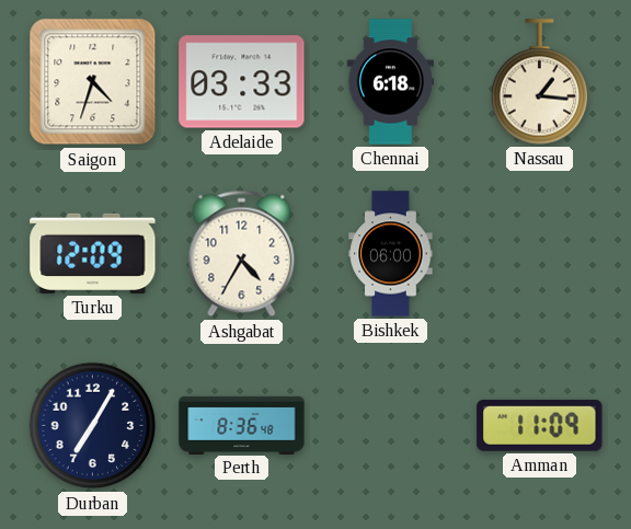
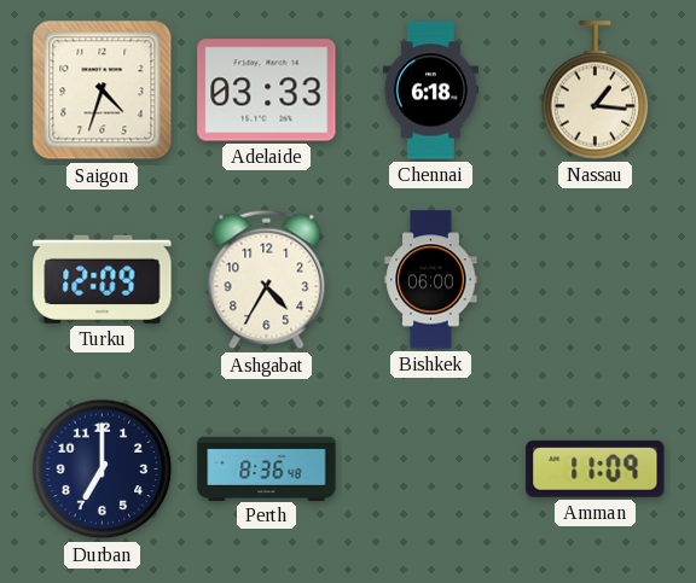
Durban: 7:05 -> 7:00
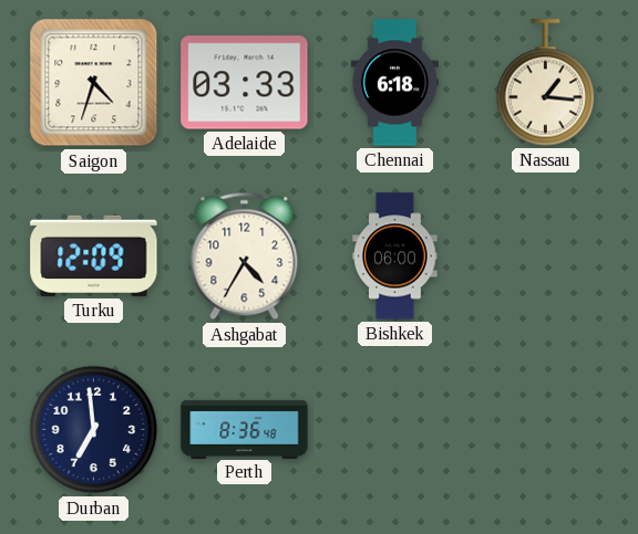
Durban: 7:00 -> 6:59
Amman: 11:09 -> none
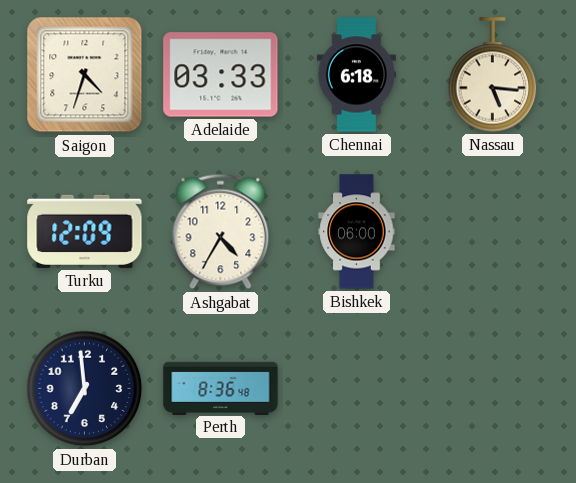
Nassau: 1:16 -> 5:16
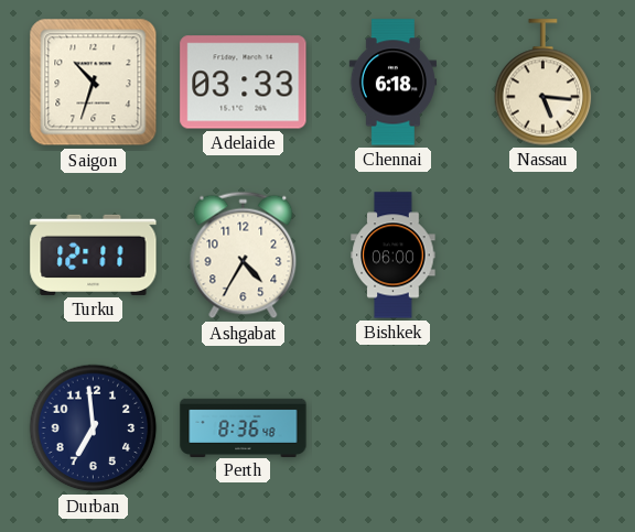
Saigon: 4:33 -> 10:33
Turku: 12:09 -> 12:11
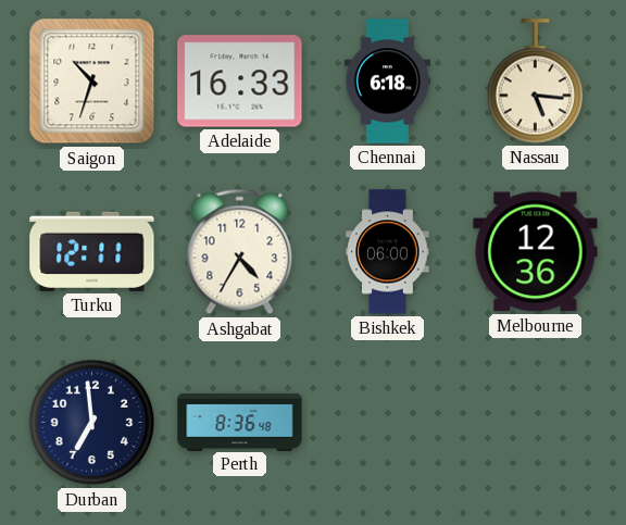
Adelaide: 03:33 -> 16:33
Melbourne: none -> 12:36
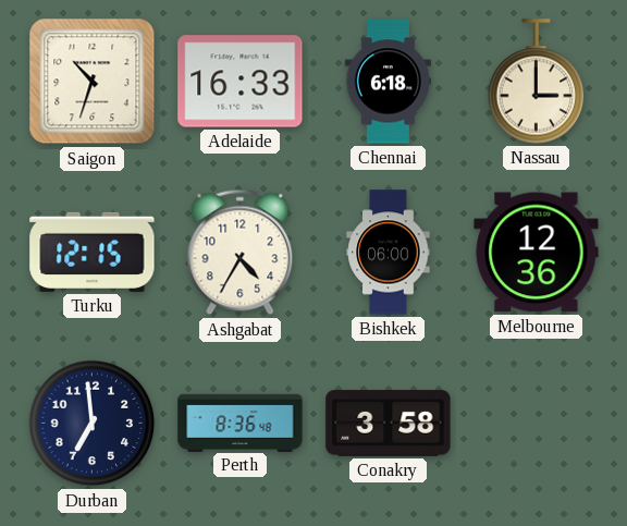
Nassau: 5:16 -> 3:00
Turku: 12:11 -> 12:15
Conakry: none -> 3:58
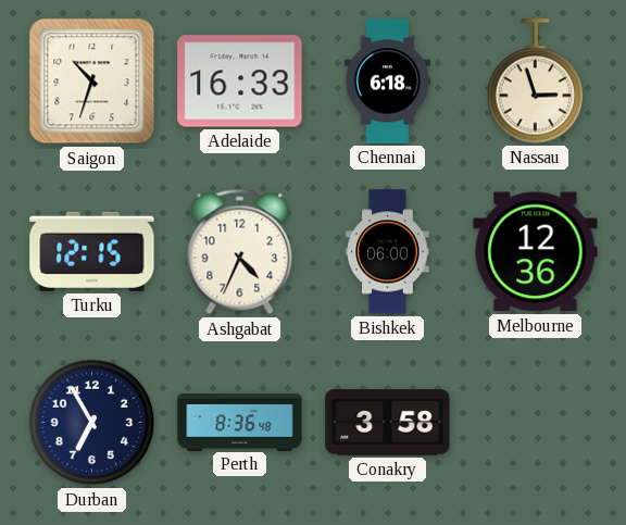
Nassau: 3:00 -> 2:57
Ashgabat: 4:35 -> 4:34
Durban: 6:59 -> 6:55
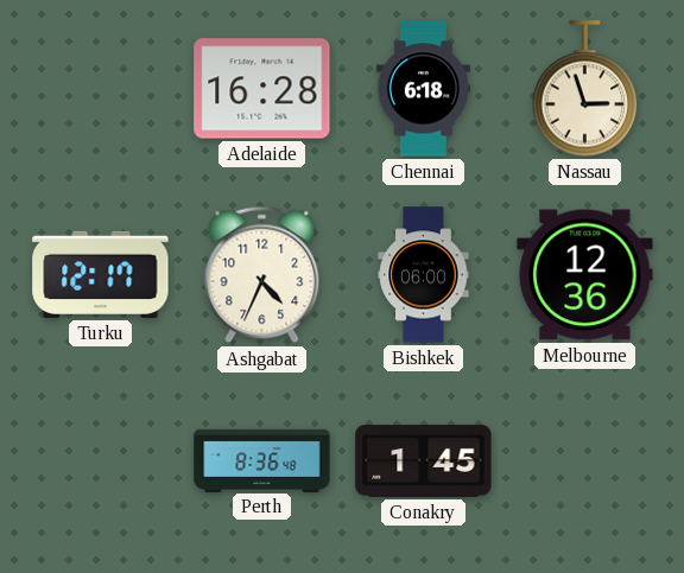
Saigon: 10:33 -> none
Adelaide: 16:33 -> 16:28
Turku: 12:15 -> 12:17
Durban: 6:55 -> none
Conakry: 3:58 -> 1:45
